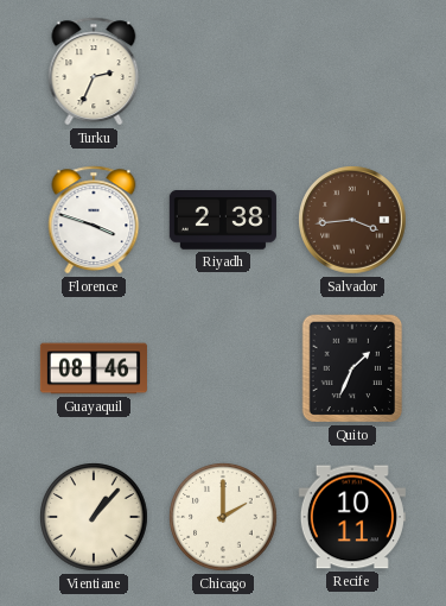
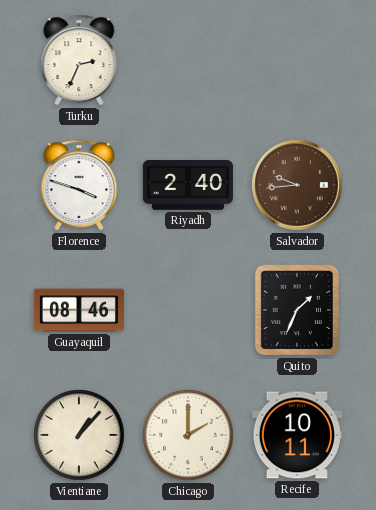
Riyadh: 2:38 -> 2:40
Salvador: 3:44 -> 9:44
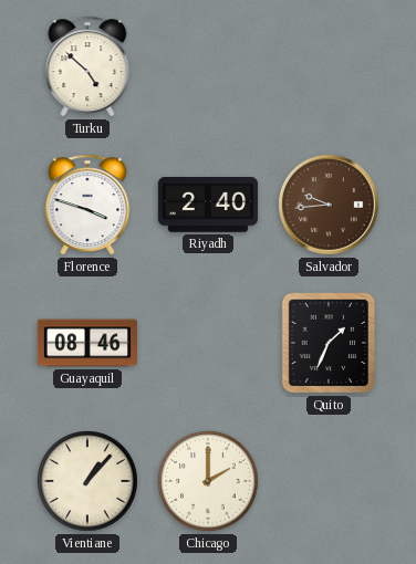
Turku: 2:34 -> 4:52
Recife: 10:11 -> none
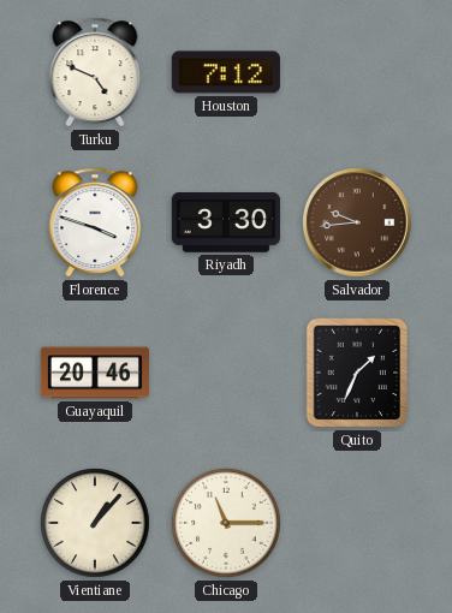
Turku: 4:52 -> 4:49
Houston: none -> 7:12
Riyadh: 2:40 -> 3:30
Guayaquil: 08:46 -> 20:46
Chicago: 2:00 -> 11:15
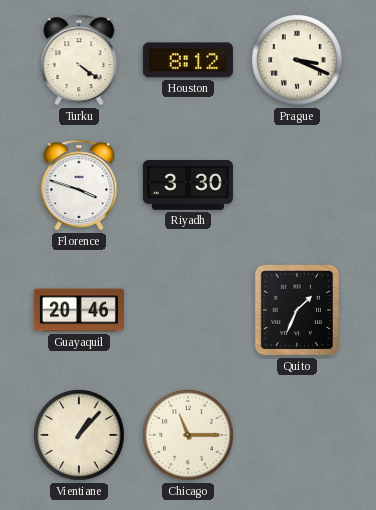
Turku: 4:49 -> 4:21
Houston: 7:12 -> 8:12
Prague: none -> 3:19
Salvador: 9:44 -> none
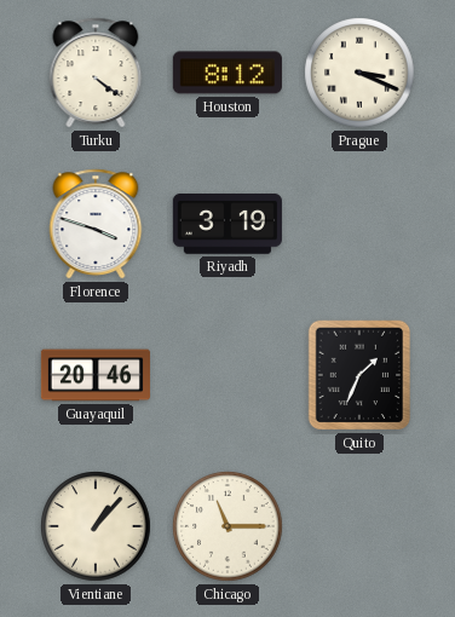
Riyadh: 3:30 -> 3:19
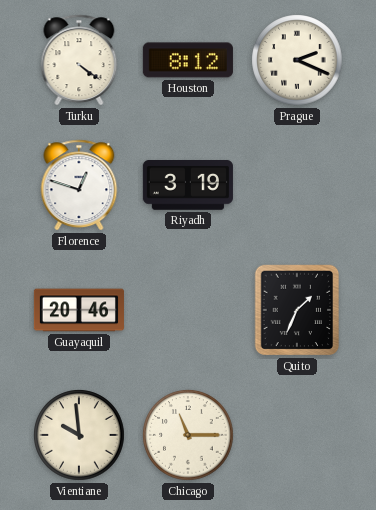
Prague: 3:19 -> 2:19
Florence: 3:48 -> 12:48
Vientiane: 1:07 -> 9:59
